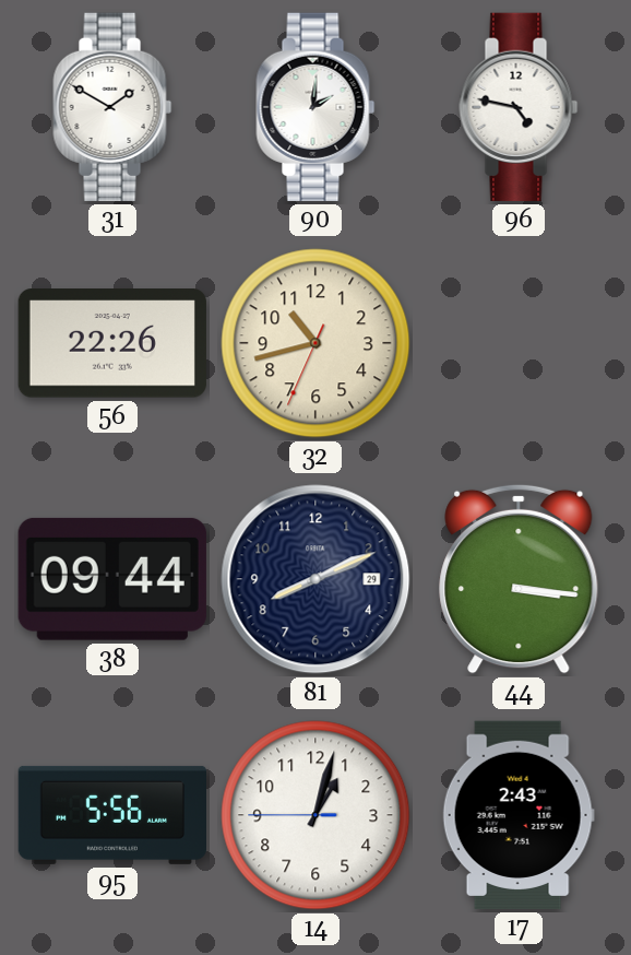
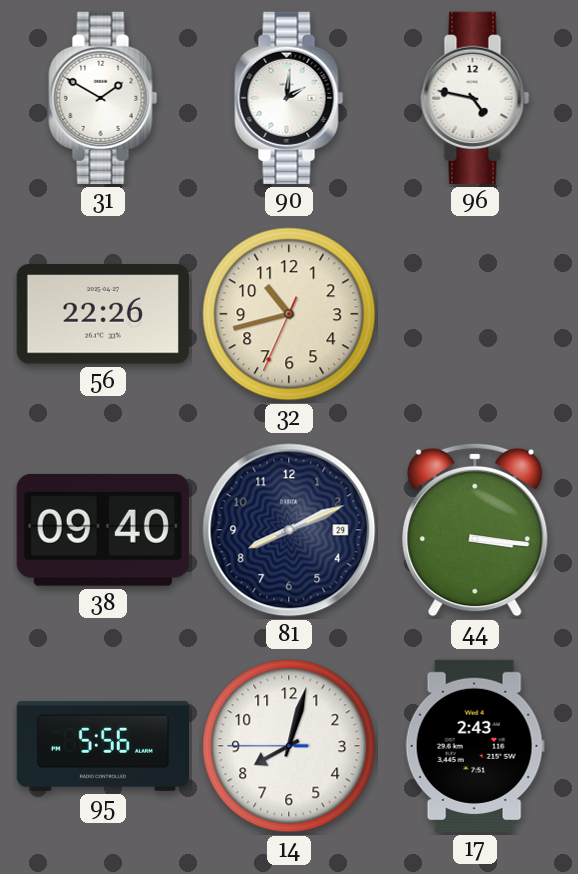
38: 09:44 -> 09:40
14: 1:02 -> 8:02
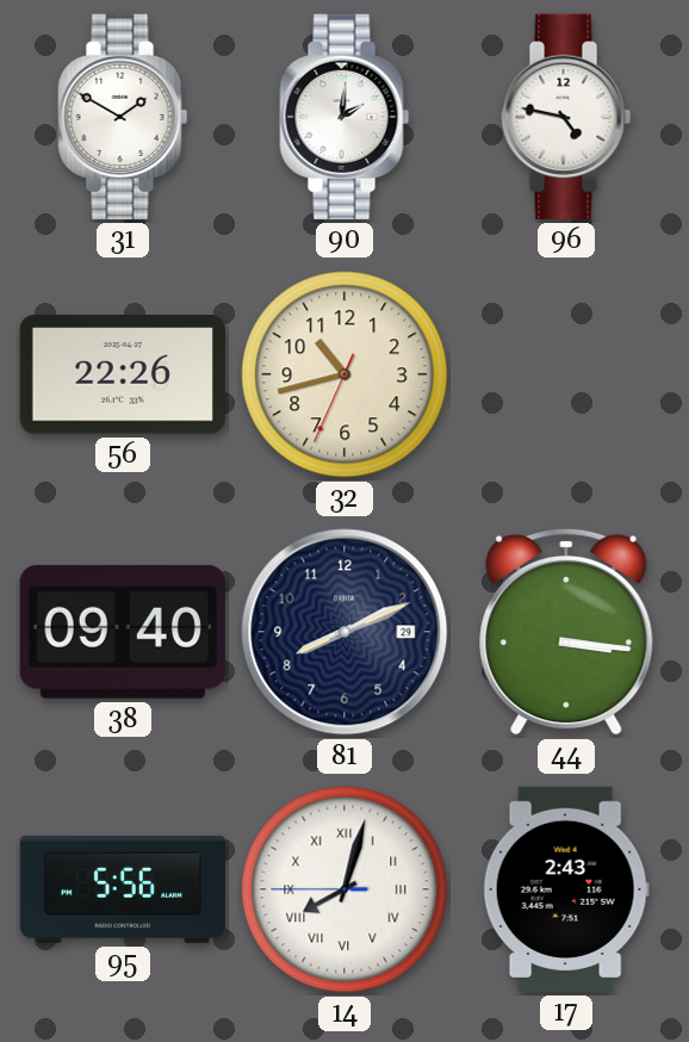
14 numerals: Arabic -> Roman
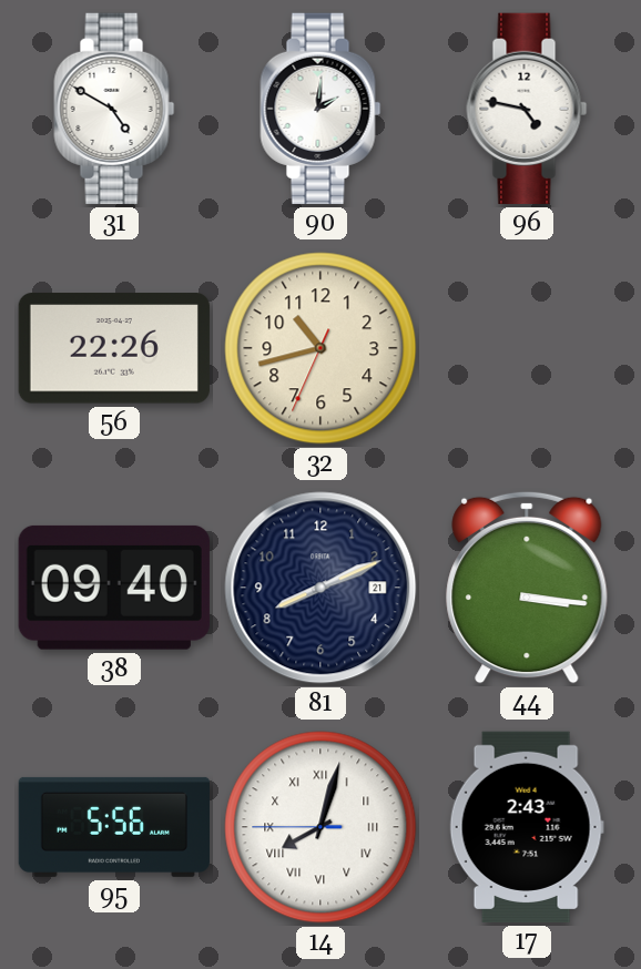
31: 1:50 -> 4:50
81 date: 29 -> 21
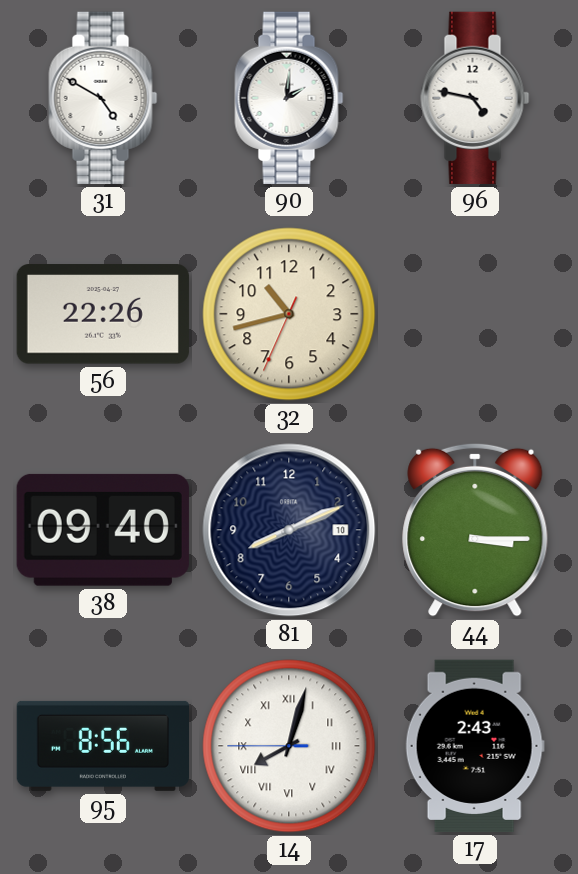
81 date: 21 -> 10
44: 3:16 -> 3:15
95: 5:56 -> 8:56
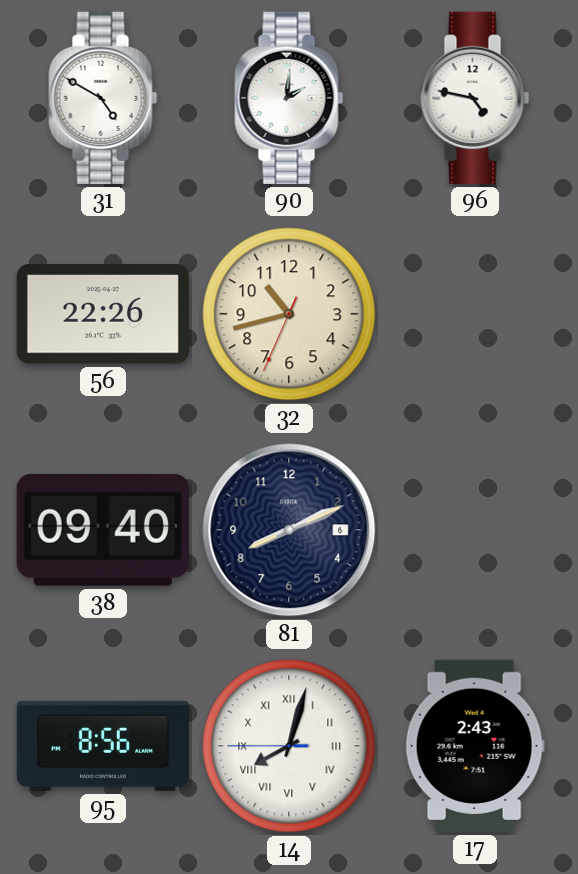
81 date: 10 -> 6
44: 3:15 -> none
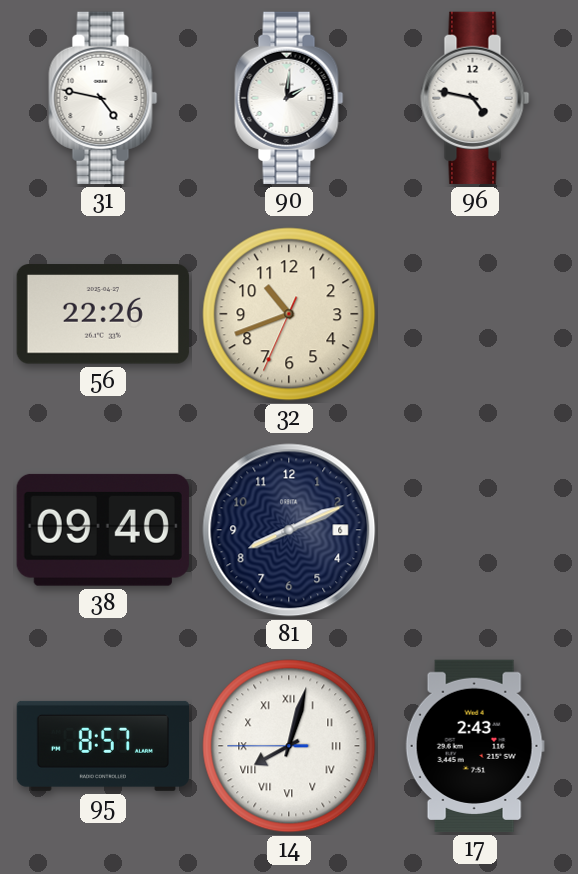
31: 4:50 -> 4:47
32: 10:42 -> 10:41
95: 8:56 -> 8:57
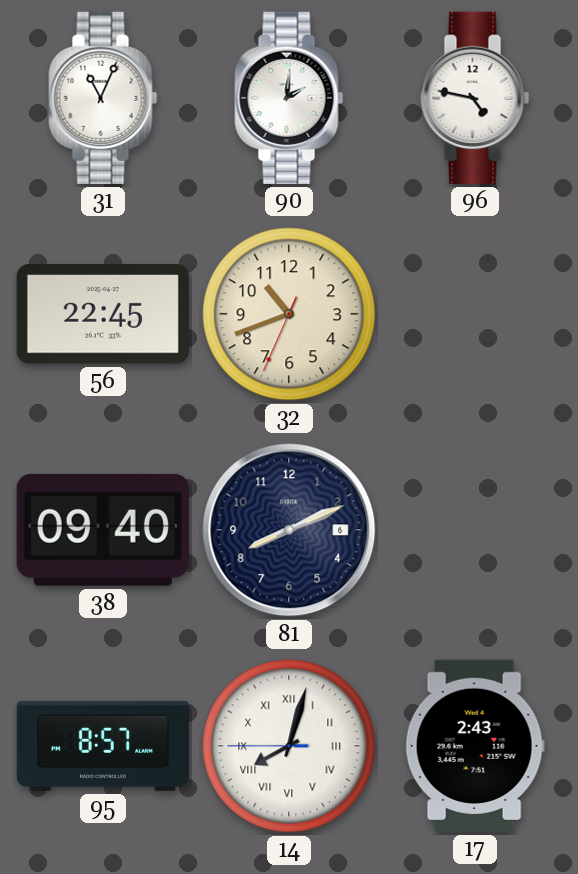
31: 4:47 -> 11:04
56: 22:26 -> 22:45
